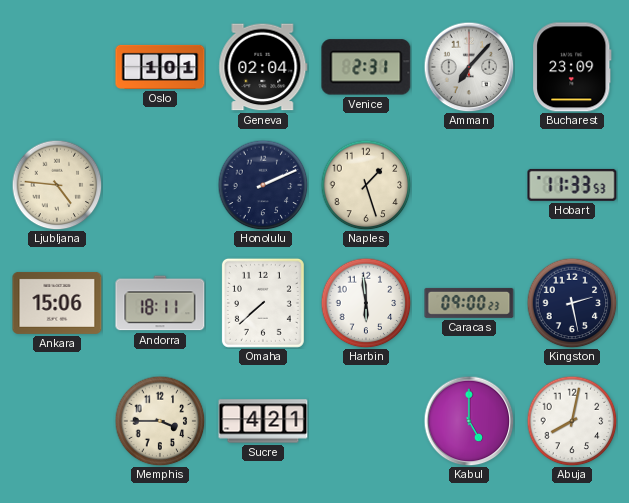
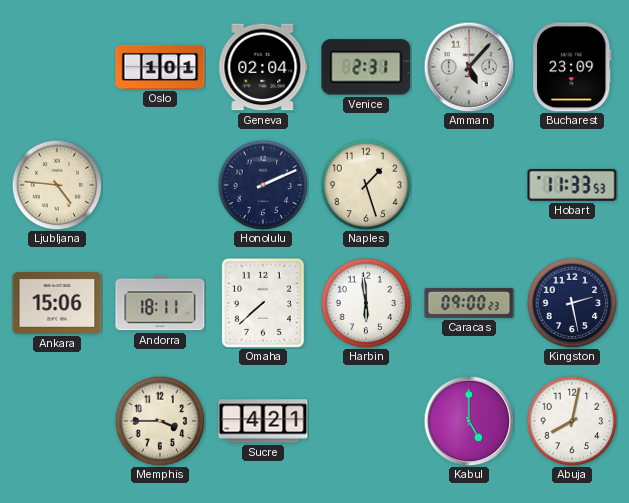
Amman: 7:07 -> 5:07
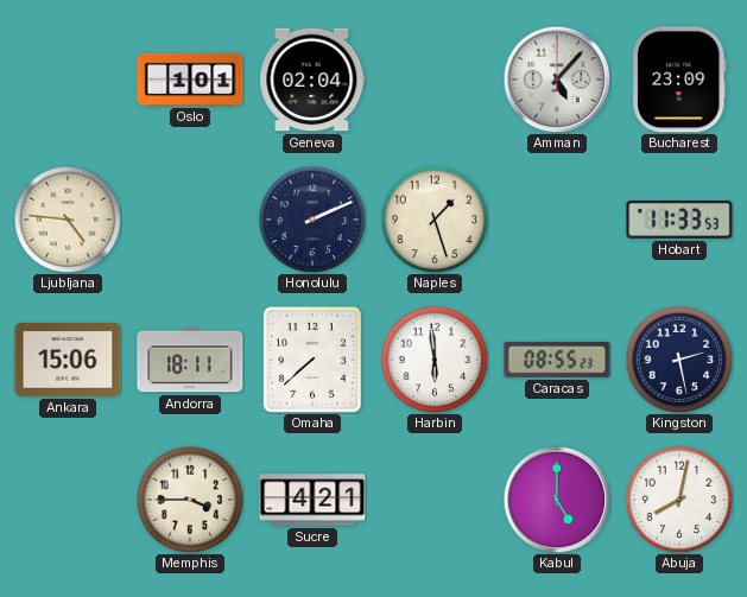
Venice: 2:31 -> none
Caracas: 09:00 -> 08:55
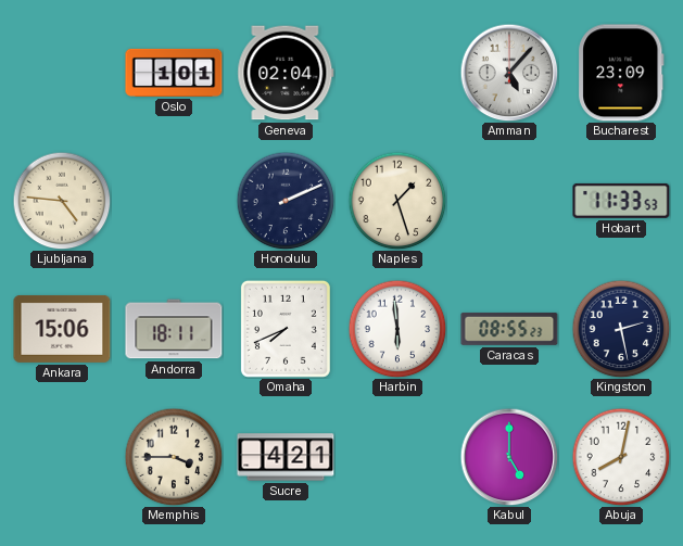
Omaha: 7:38 -> 7:41
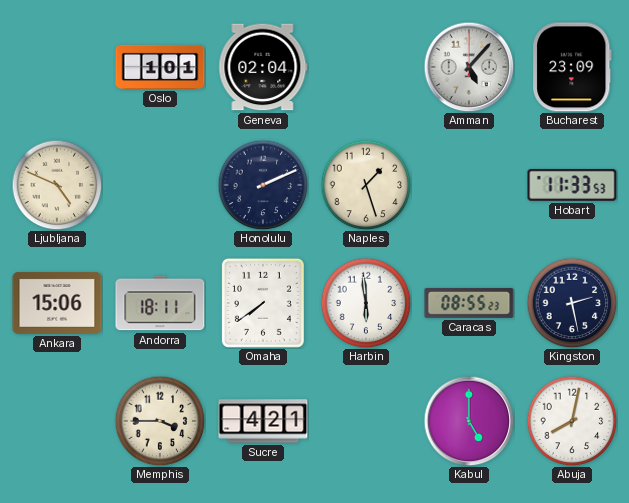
Ljubljana: 4:46 -> 4:49
Omaha: 7:41 -> 7:39
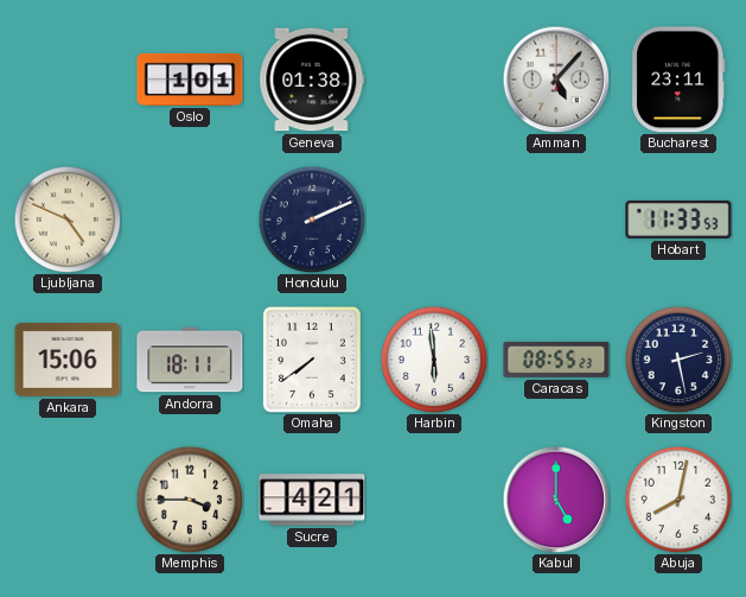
Geneva: 02:04 -> 01:38
Bucharest: 23:09 -> 23:11
Naples: 1:27 -> none
